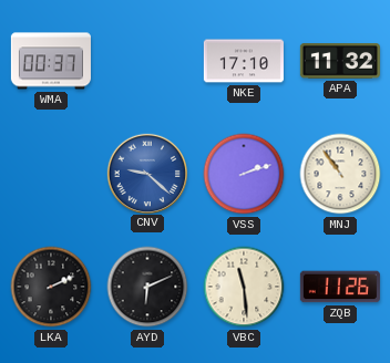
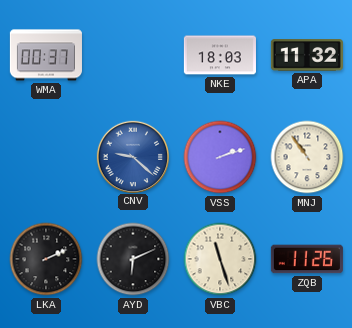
NKE: 17:10 -> 18:03
VBC: 11:29 -> 11:27
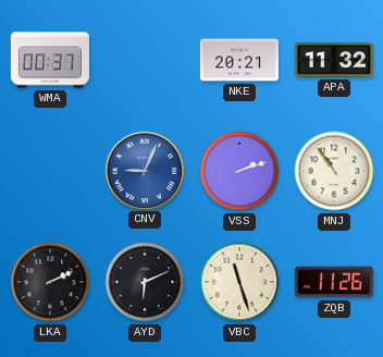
NKE: 18:03 -> 20:21
CNV: 9:22 -> 9:04
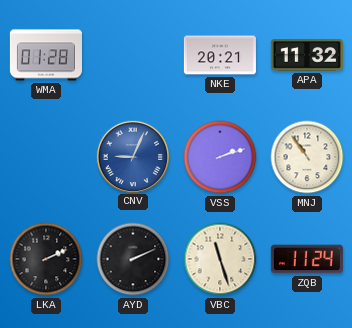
WMA: 00:37 -> 01:28
AYD: 6:11 -> 2:11
ZQB: 11:26 -> 11:24
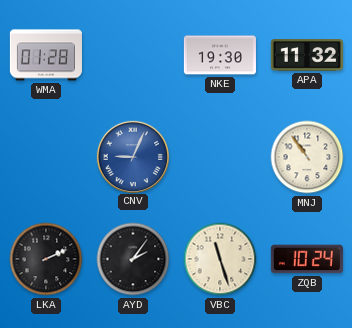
NKE: 20:21 -> 19:30
VSS: 2:12 -> none
AYD: 2:11 -> 2:06
ZQB: 11:24 -> 10:24
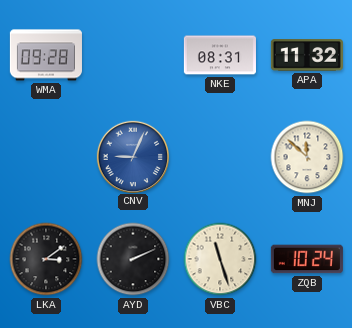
WMA: 01:28 -> 09:28
NKE: 19:30 -> 08:31
MNJ: 10:54 -> 11:52
LKA: 2:11 -> 3:09
AYD: 2:06 -> 2:11
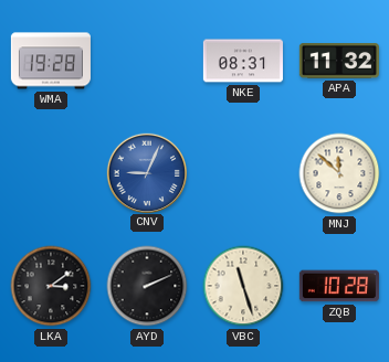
WMA: 09:28 -> 19:28
ZQB: 10:24 -> 10:28
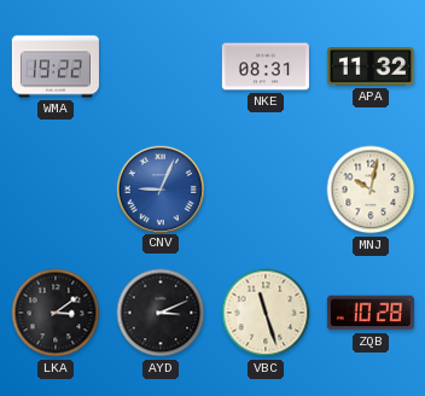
WMA: 19:28 -> 19:22
MNJ: 11:52 -> 10:02
AYD: 2:11 -> 3:11
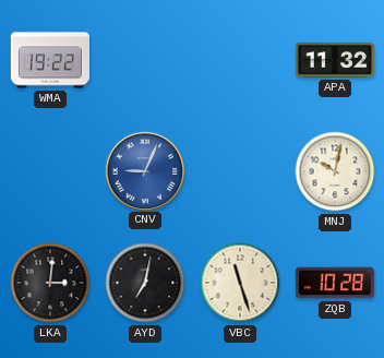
NKE: 08:31 -> none
LKA: 3:09 -> 3:01
AYD: 3:11 -> 7:02
